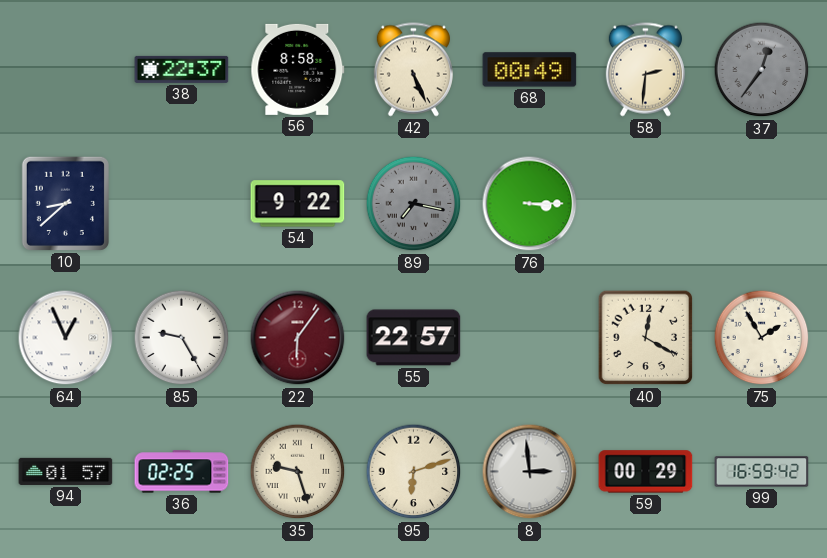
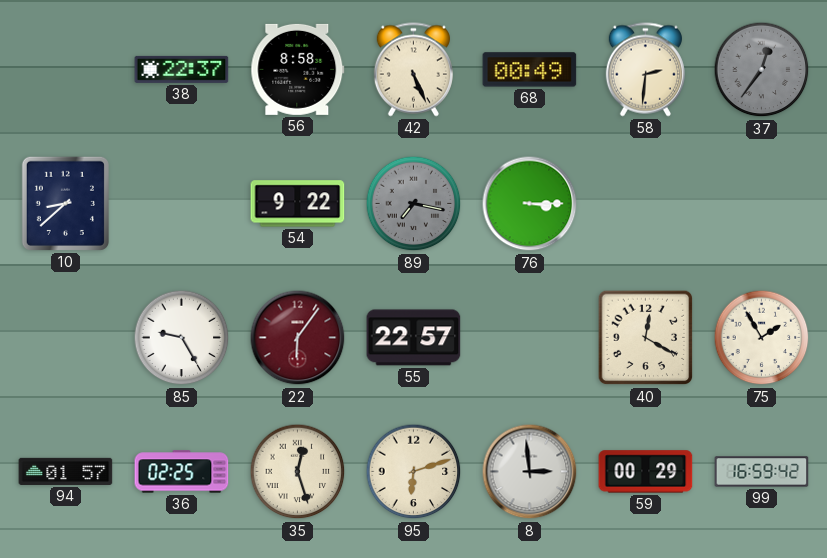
64: 12:56 -> none
35: 9:27 -> 12:27
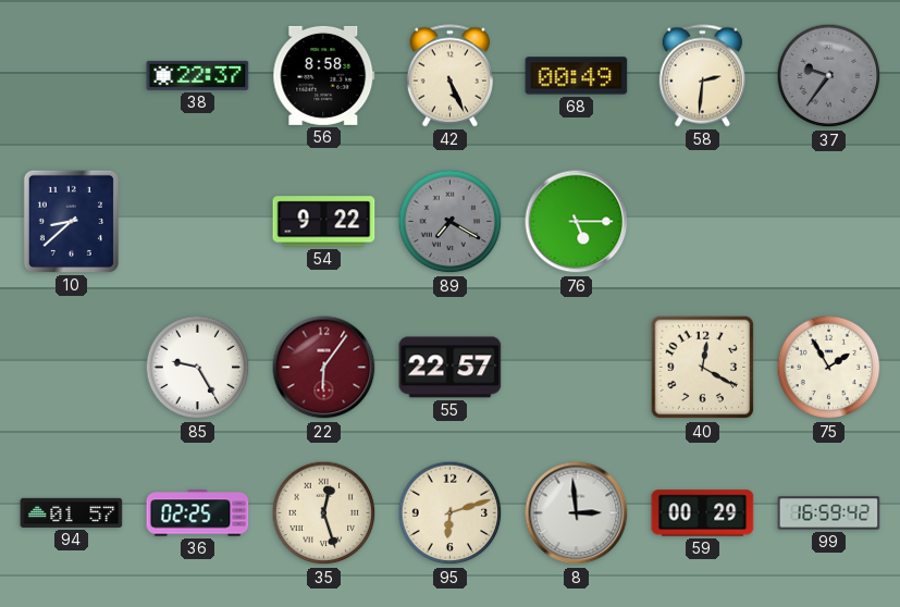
37: 12:36 -> 9:36
89: 7:17 -> 7:20
76: 3:15 -> 5:15
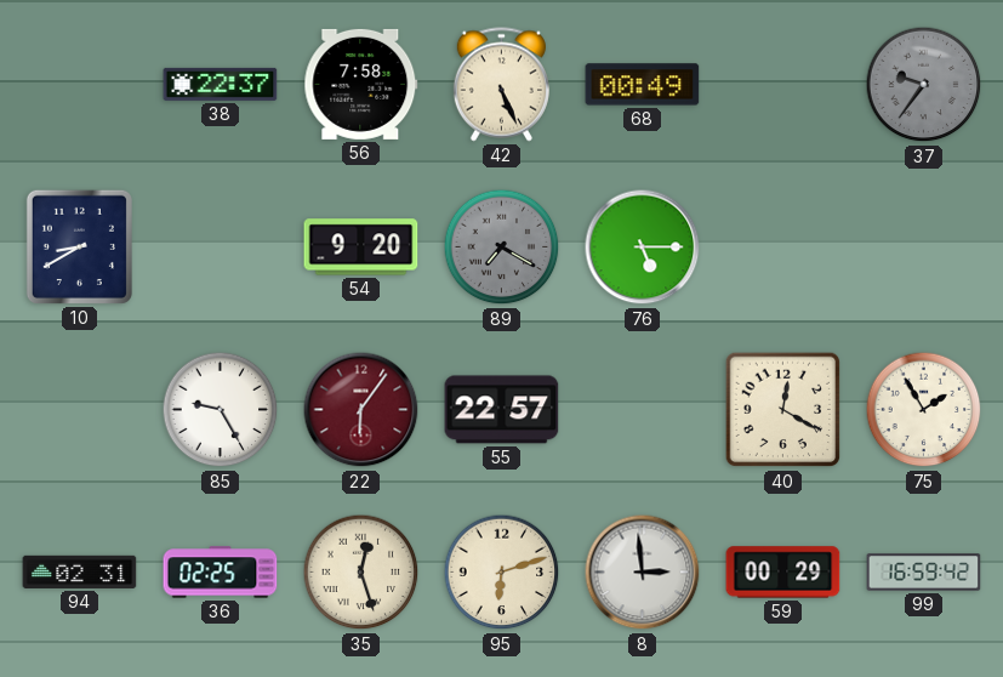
56: 8:58 -> 7:58
58: 2:31 -> none
10: 8:38 -> 8:40
54: 9:22 -> 9:20
94: 01:57 -> 02:31
